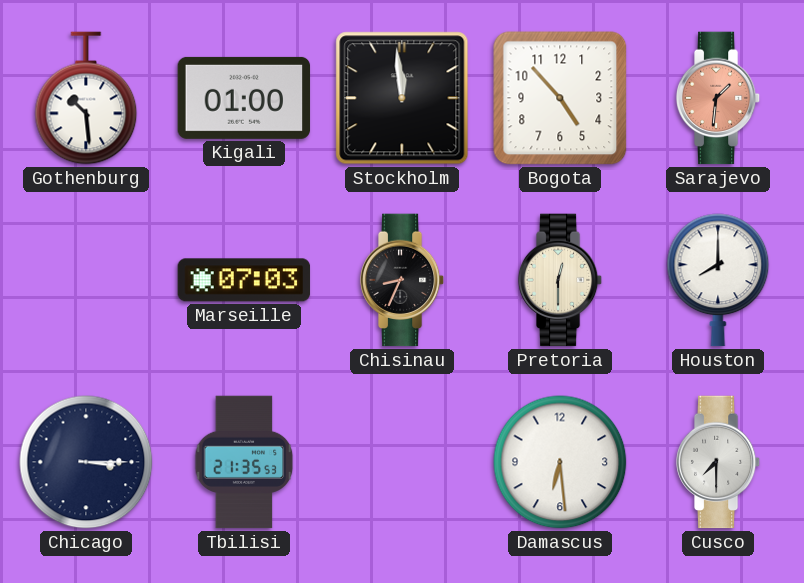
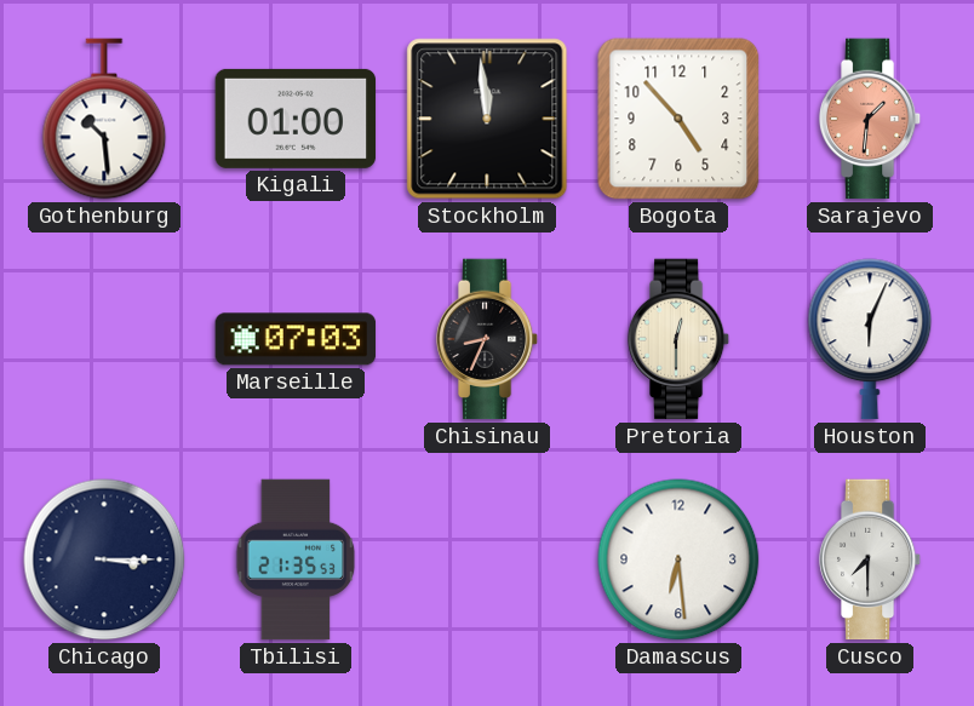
Houston: 8:00 -> 6:04
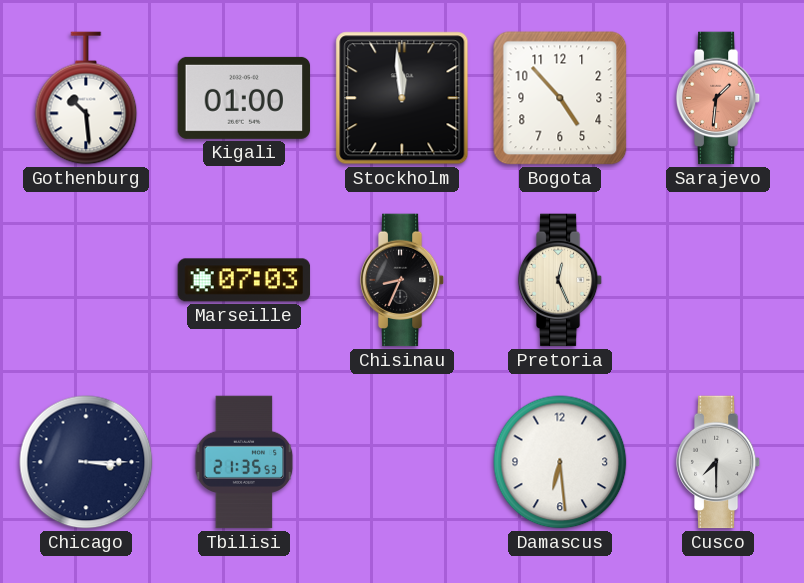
Pretoria: 12:30 -> 12:26
Houston: 6:04 -> none
